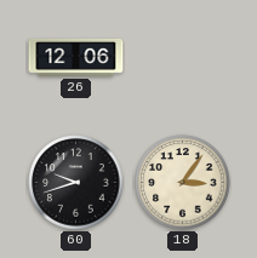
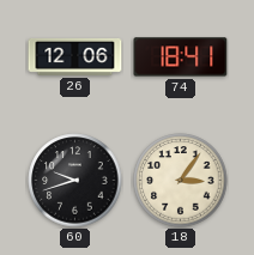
74: none -> 18:41
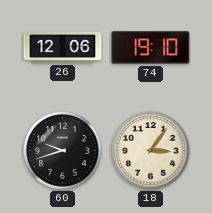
74: 18:41 -> 19:10
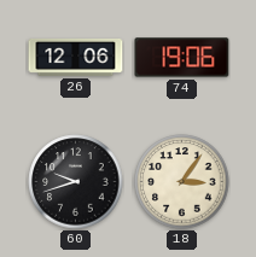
74: 19:10 -> 19:06
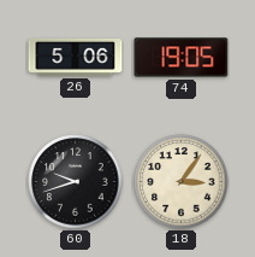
26: 12:06 -> 5:06
74: 19:06 -> 19:05
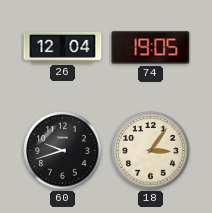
26: 5:06 -> 12:04
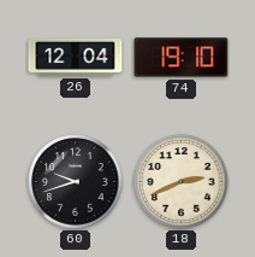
74: 19:05 -> 19:10
18: 3:06 -> 2:41
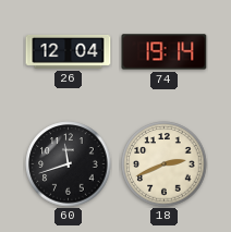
74: 19:10 -> 19:14
60: 9:42 -> 11:42
